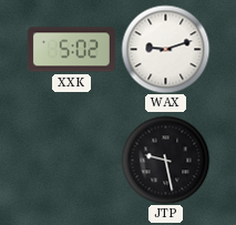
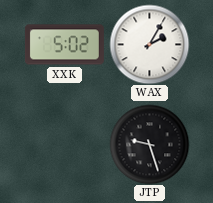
WAX: 9:12 -> 2:05
JTP: 9:28 -> 9:27
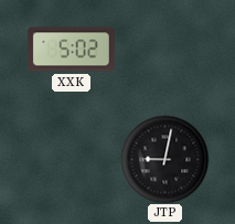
WAX: 2:05 -> none
JTP: 9:27 -> 9:02
